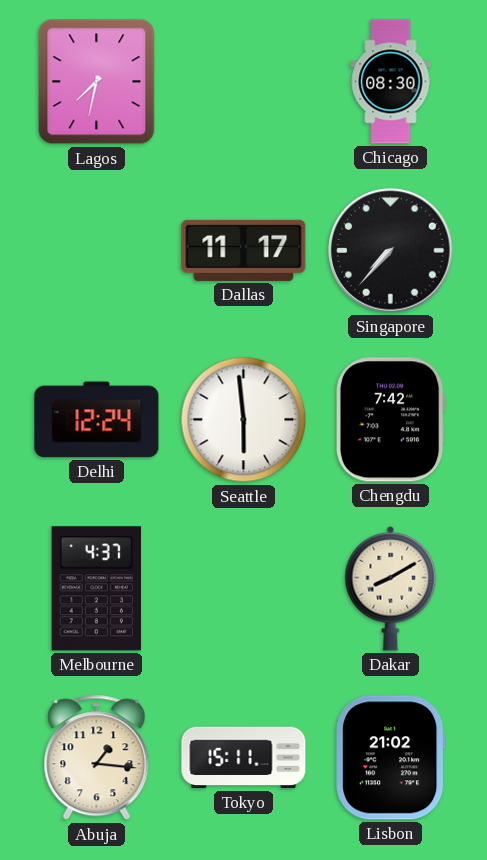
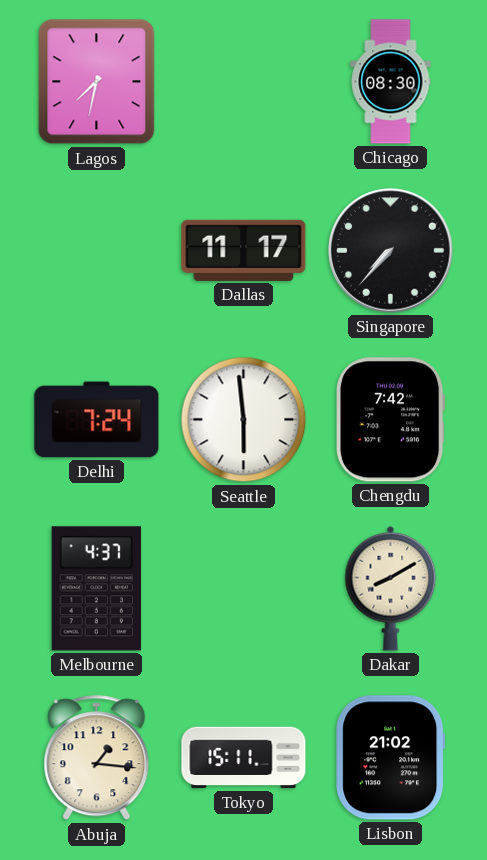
Delhi: 12:24 -> 7:24
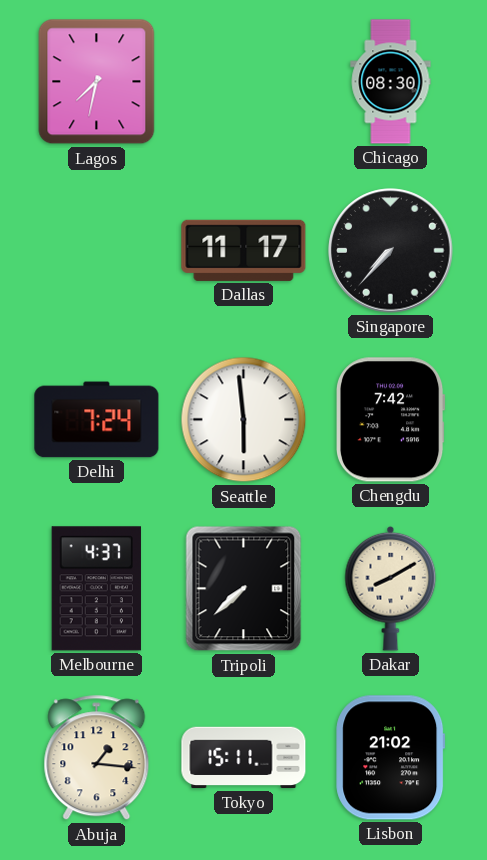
Tripoli: none -> 7:38
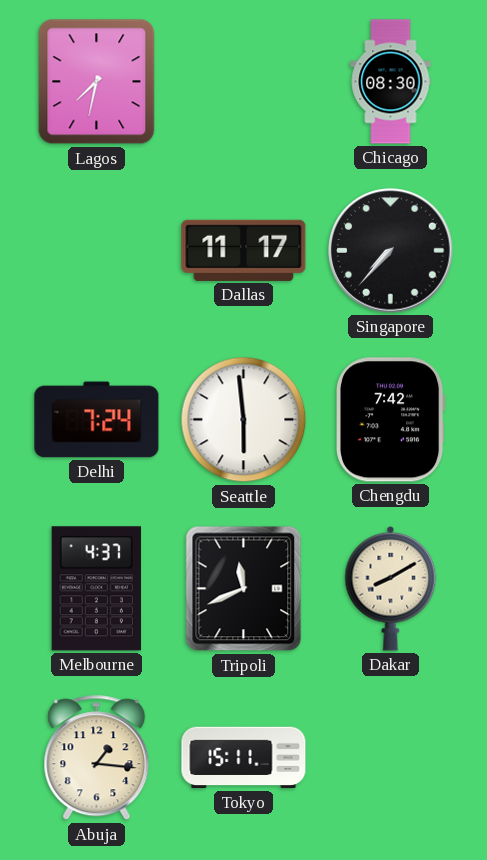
Tripoli: 7:38 -> 11:41
Lisbon: 21:02 -> none
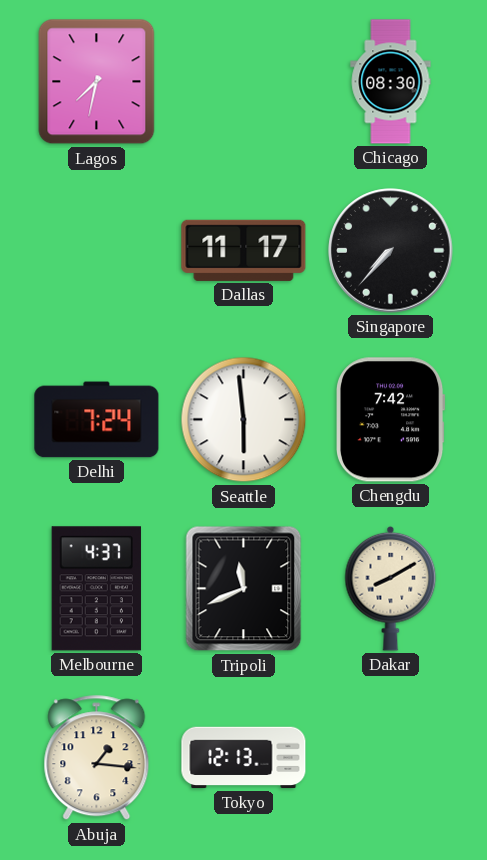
Tokyo: 15:11 -> 12:13
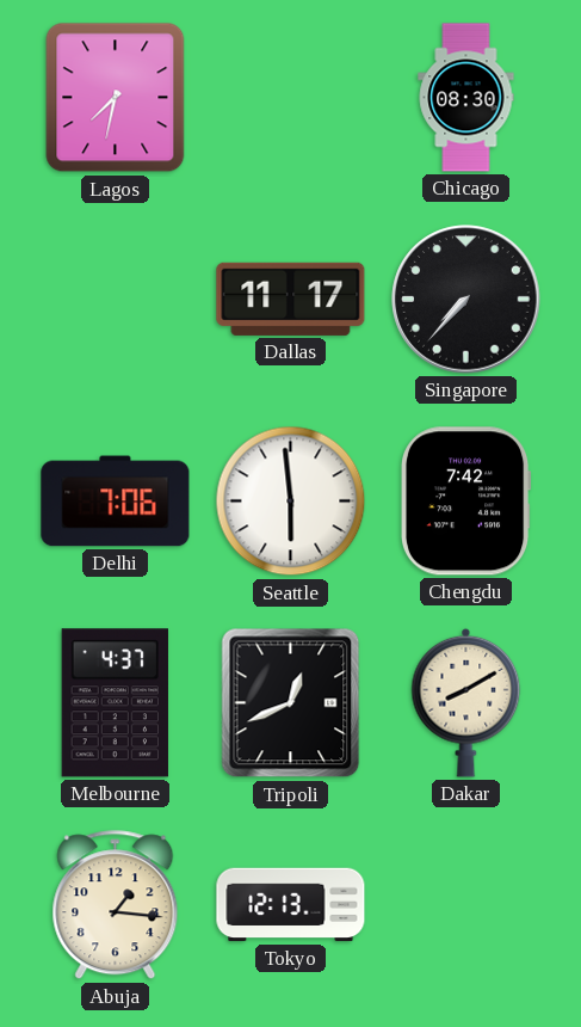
Delhi: 7:24 -> 7:06
Tripoli: 11:41 -> 12:41
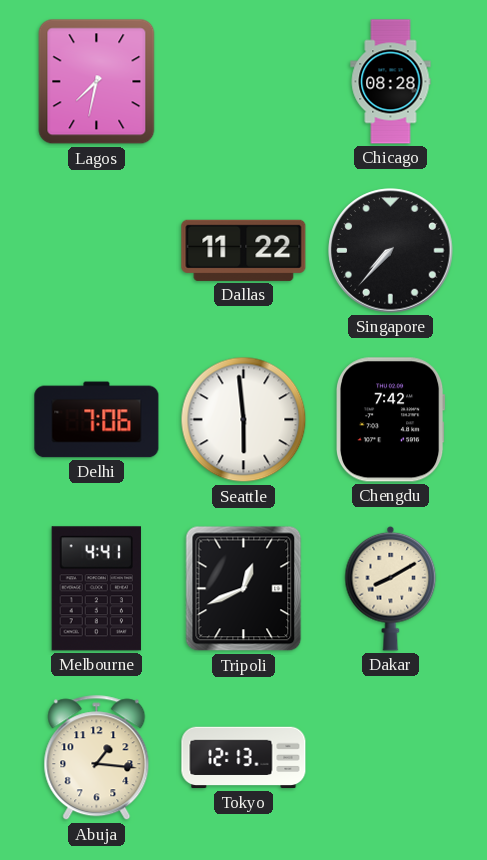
Chicago: 08:30 -> 08:28
Dallas: 11:17 -> 11:22
Melbourne: 4:37 -> 4:41
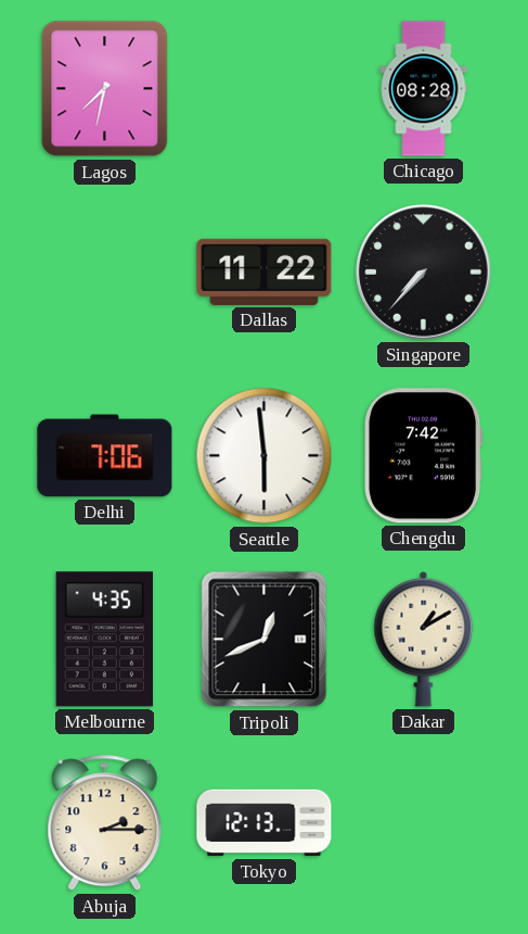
Melbourne: 4:41 -> 4:35
Dakar: 8:10 -> 1:10
Abuja: 1:16 -> 2:15
